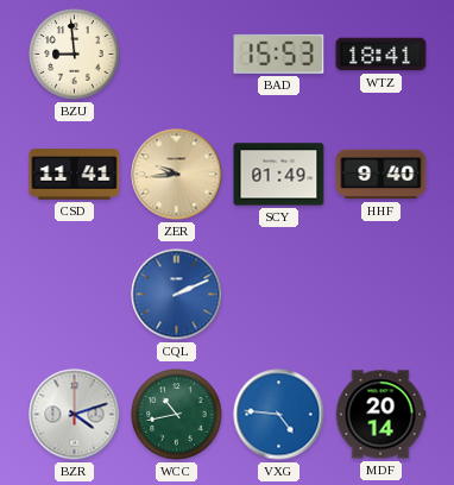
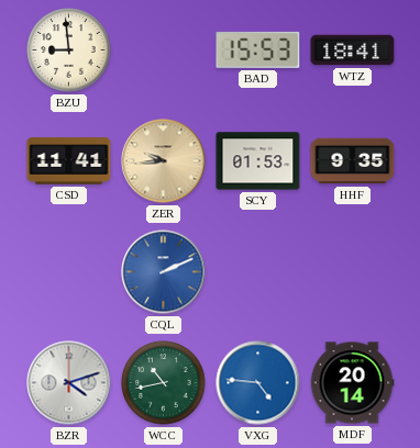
SCY: 01:49 -> 01:53
HHF: 9:40 -> 9:35
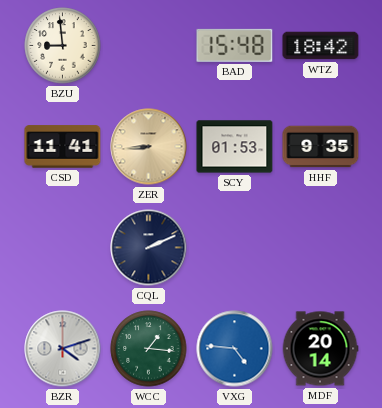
BAD: 15:53 -> 15:48
WTZ: 18:41 -> 18:42
ZER: 9:44 -> 8:44
CQL dial: blue -> navy
WCC: 10:43 -> 1:16
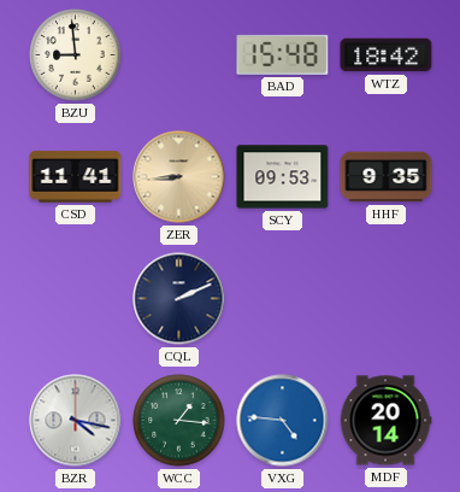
SCY: 01:53 -> 09:53
BZR: 4:12 -> 4:17
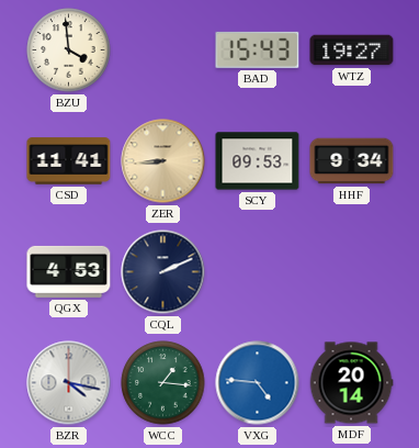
BZU: 8:59 -> 3:59
BAD: 15:48 -> 15:43
WTZ: 18:42 -> 19:27
HHF: 9:35 -> 9:34
QGX: none -> 4:53
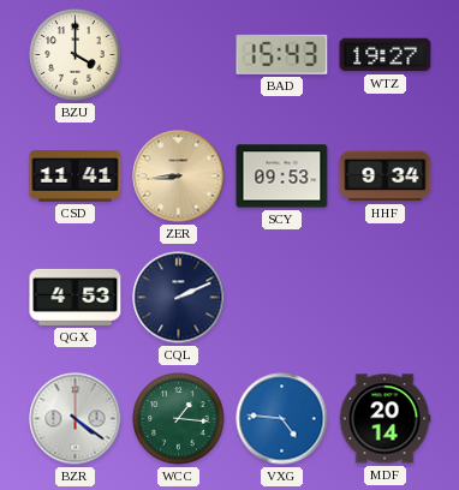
BZU: 3:59 -> 4:00
BZR: 4:17 -> 4:21
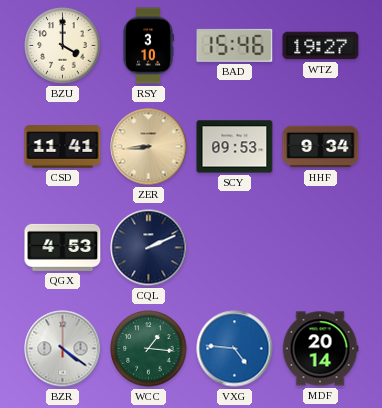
RSY: none -> 3:10
BAD: 15:43 -> 15:46
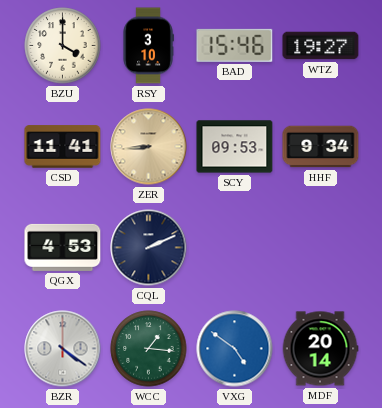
VXG: 4:46 -> 4:51
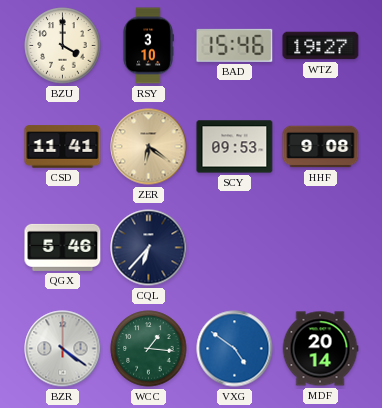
ZER: 8:44 -> 6:21
HHF: 9:34 -> 9:08
QGX: 4:53 -> 5:46
CQL: 2:11 -> 6:37
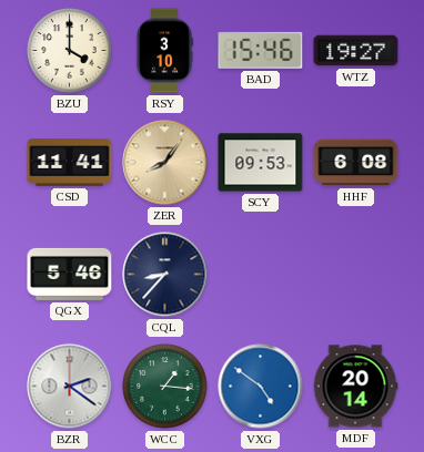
ZER: 6:21 -> 8:06
HHF: 9:08 -> 6:08
CQL: 6:37 -> 8:37
BZR: 4:21 -> 2:21
